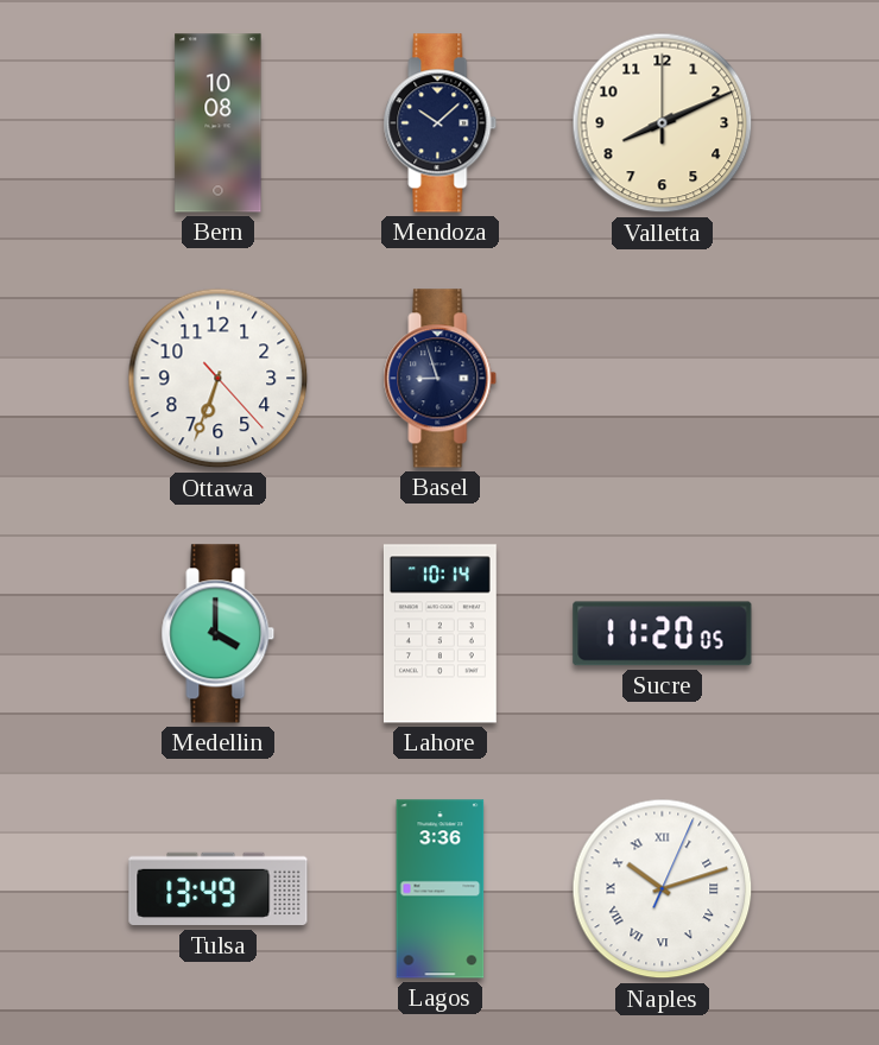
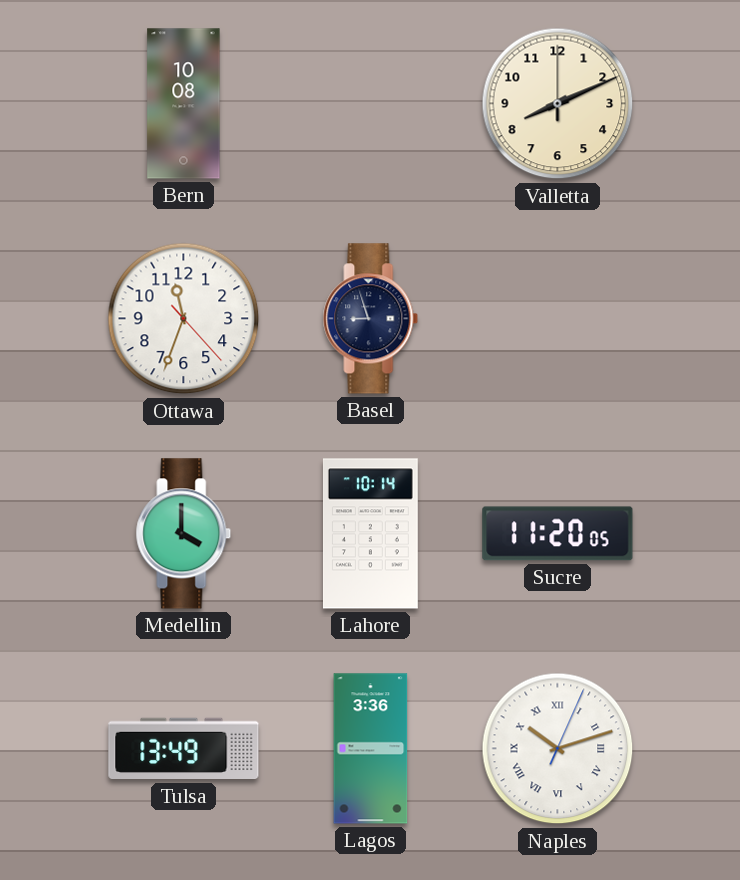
Mendoza: 10:08 -> none
Ottawa: 6:33 -> 11:33
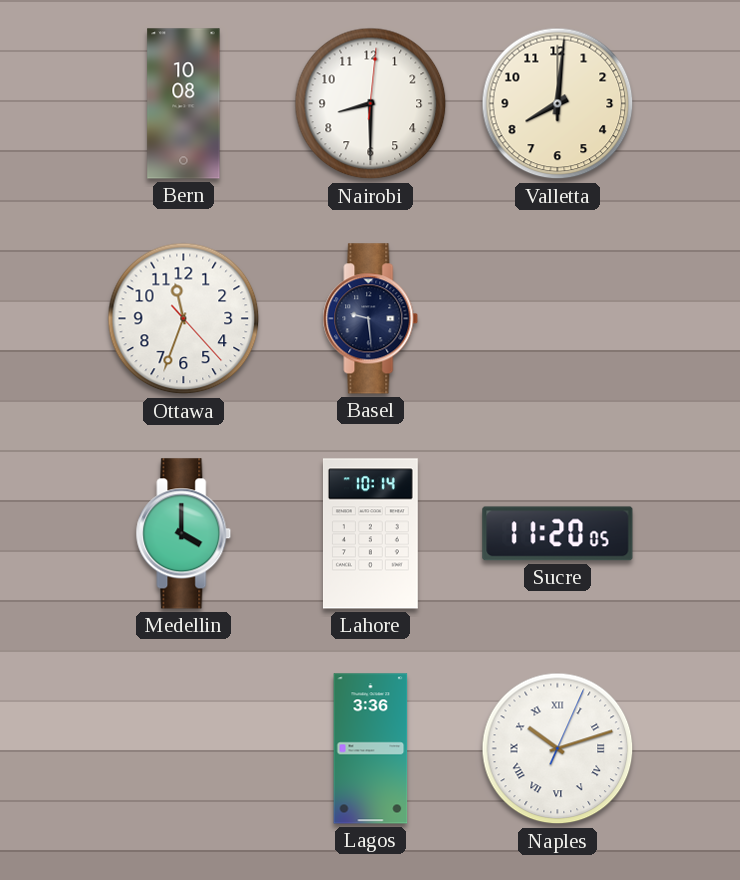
Nairobi: none -> 8:30
Valletta: 8:11 -> 8:01
Basel: 8:57 -> 9:29
Tulsa: 13:49 -> none
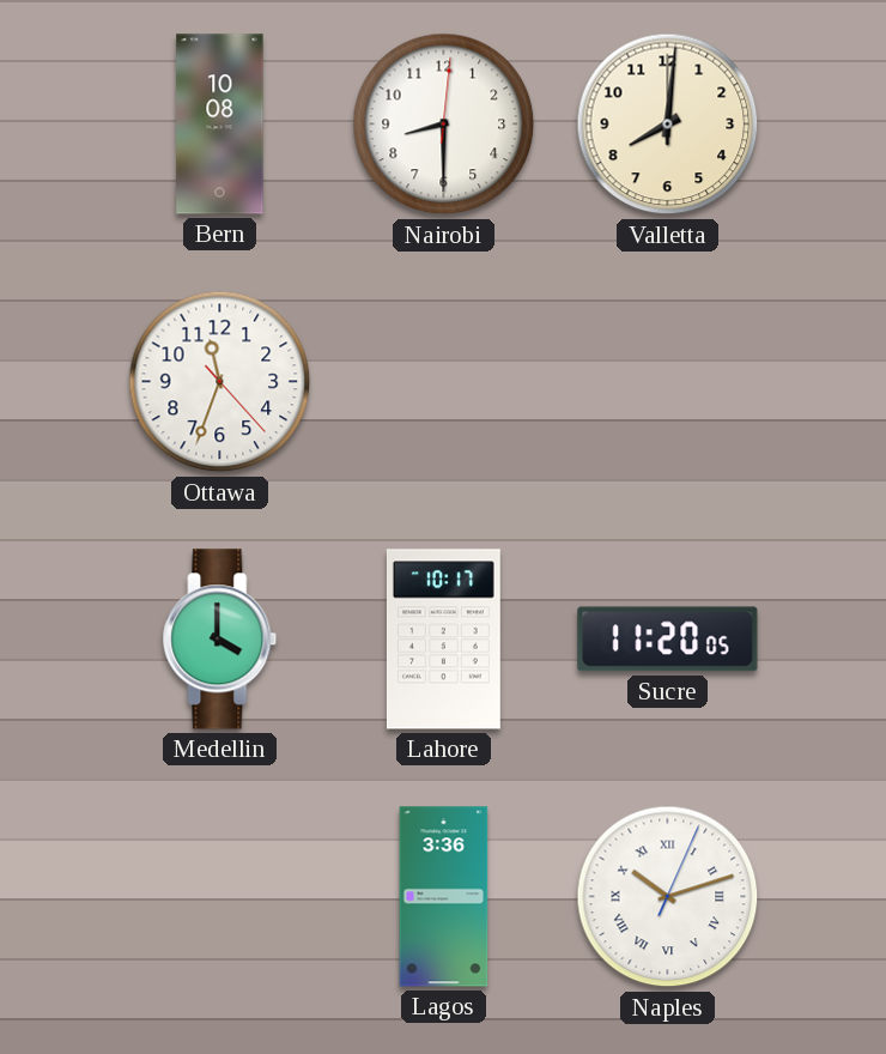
Basel: 9:29 -> none
Lahore: 10:14 -> 10:17
